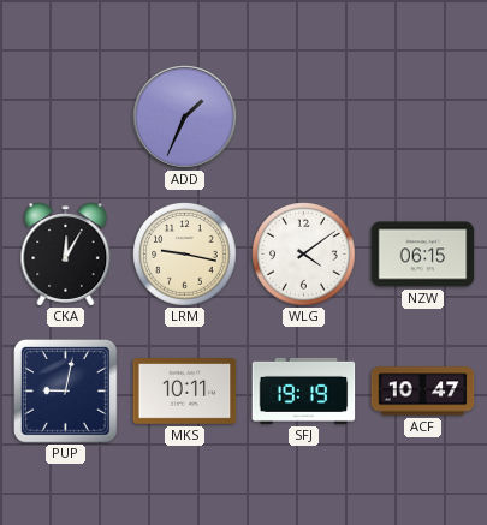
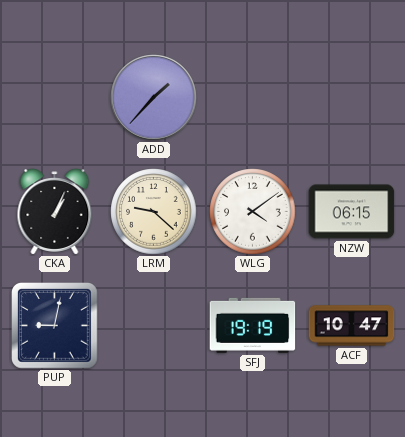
ADD: 1:34 -> 1:37
CKA: 12:05 -> 1:04
LRM: 9:17 -> 9:22
MKS: 10:11 -> none
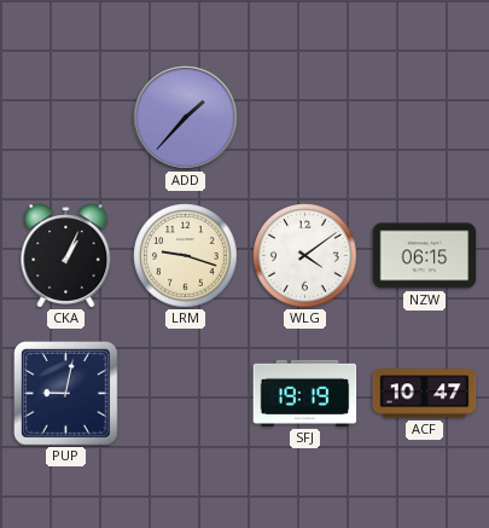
LRM: 9:22 -> 9:18
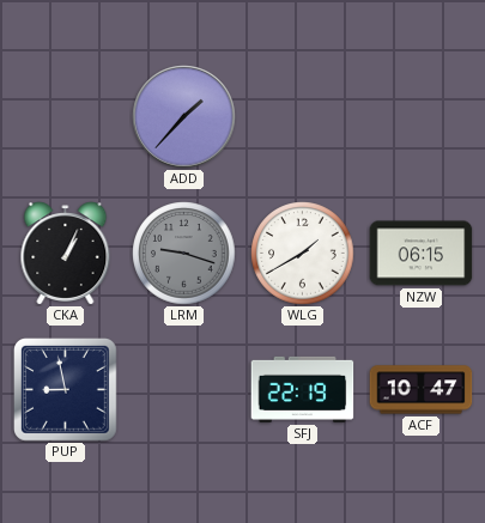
LRM dial: cream -> grey
WLG: 4:09 -> 1:40
PUP: 9:02 -> 8:58
SFJ: 19:19 -> 22:19
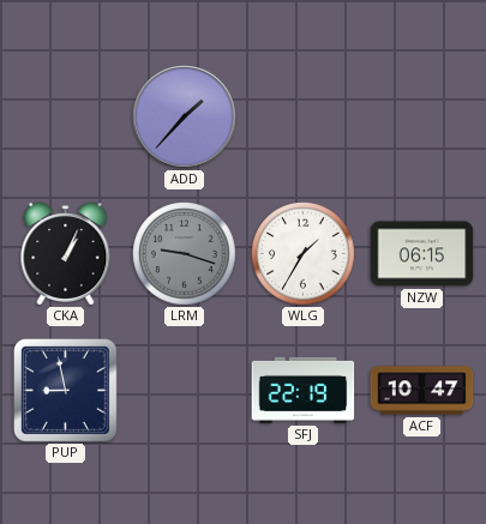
WLG: 1:40 -> 1:35
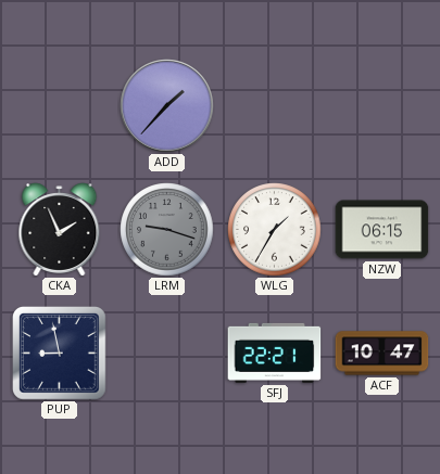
CKA: 1:04 -> 1:56
SFJ: 22:19 -> 22:21
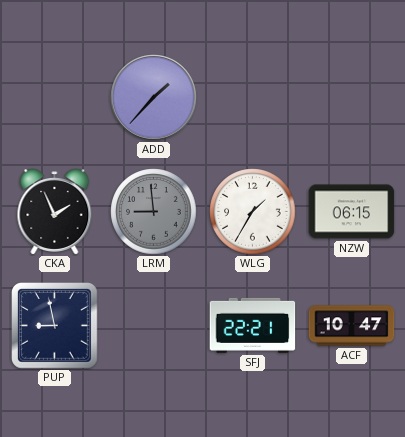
LRM: 9:18 -> 8:59
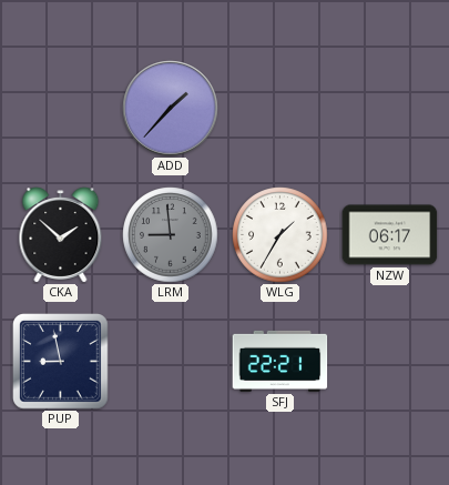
CKA: 1:56 -> 1:52
NZW: 06:15 -> 06:17
ACF: 10:47 -> none
